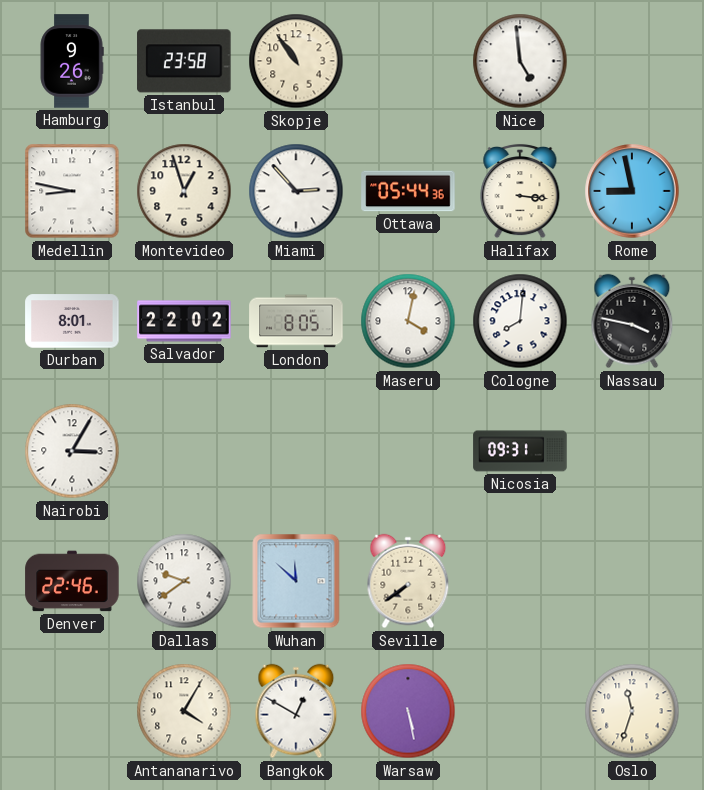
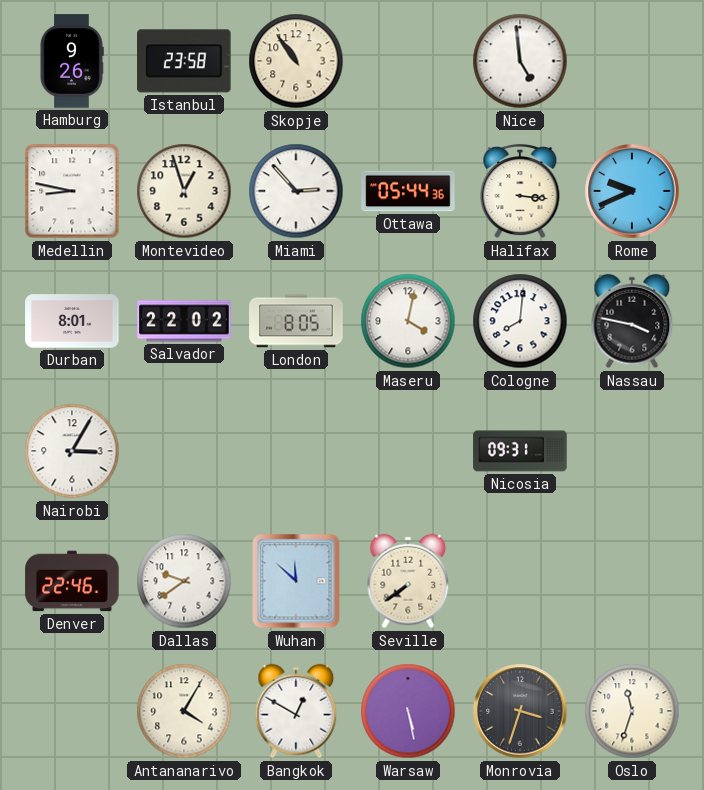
Rome: 8:58 -> 9:41
Monrovia: none -> 3:33
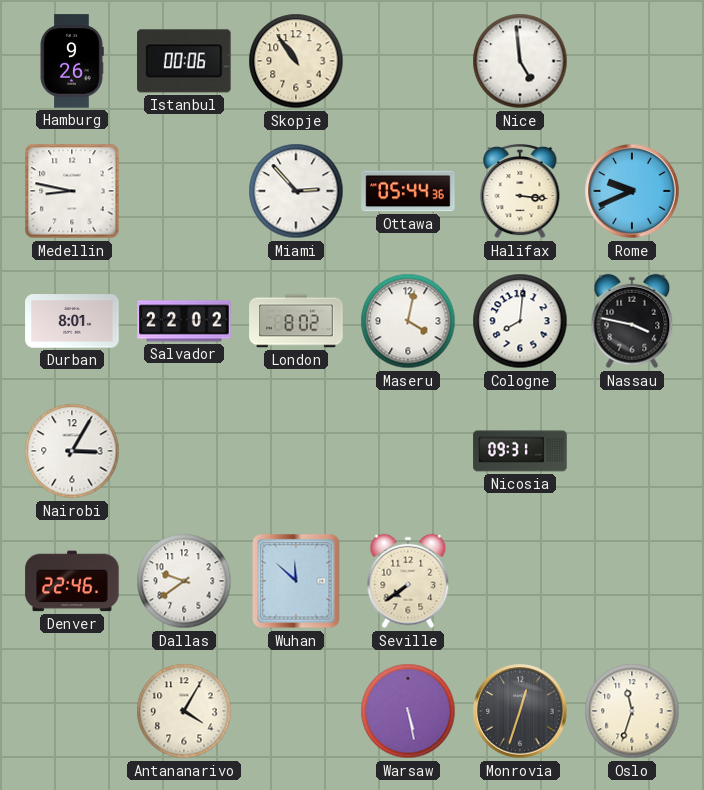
Istanbul: 23:58 -> 00:06
Montevideo: 12:57 -> none
London: 8:05 -> 8:02
Bangkok: 12:50 -> none
Monrovia: 3:33 -> 12:33
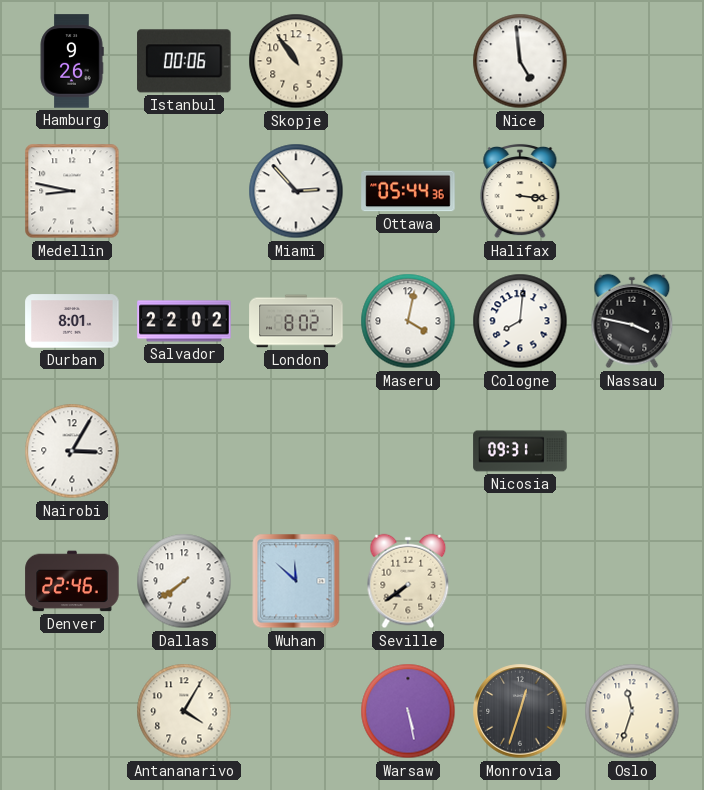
Rome: 9:41 -> none
Dallas: 9:39 -> 7:39
